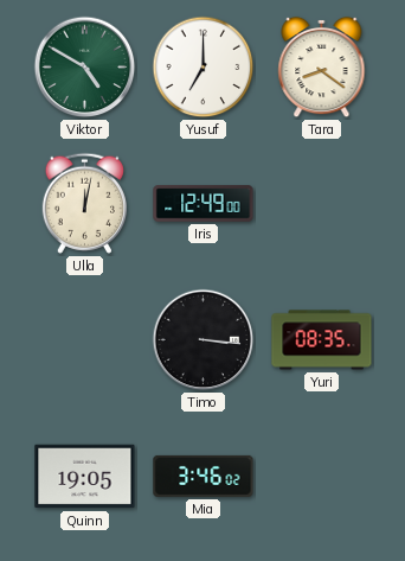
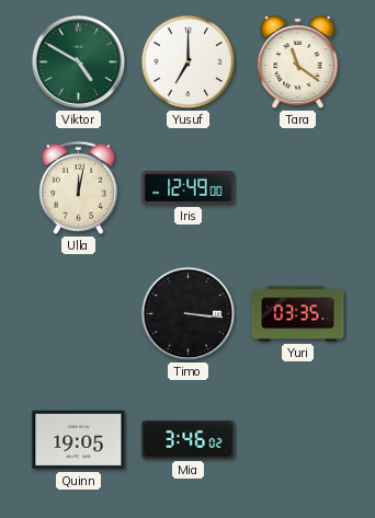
Tara: 8:21 -> 11:21
Yuri: 08:35 -> 03:35
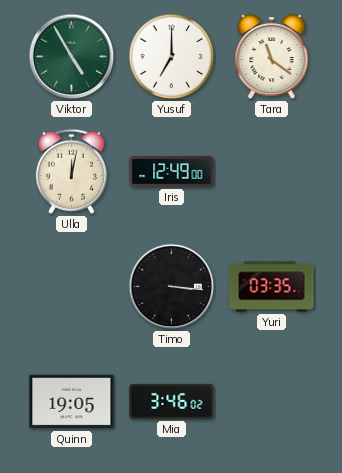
Viktor: 4:50 -> 4:55
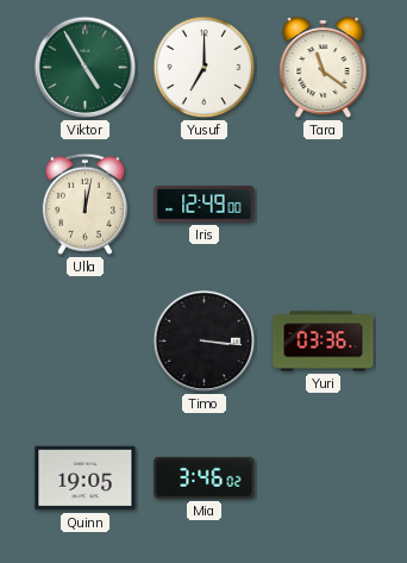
Yuri: 03:35 -> 03:36
